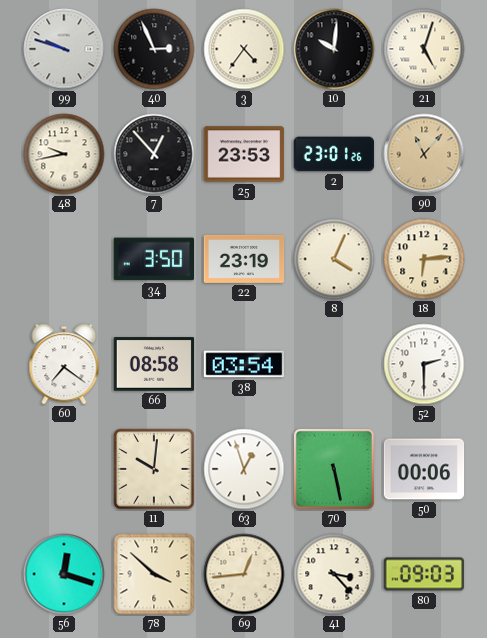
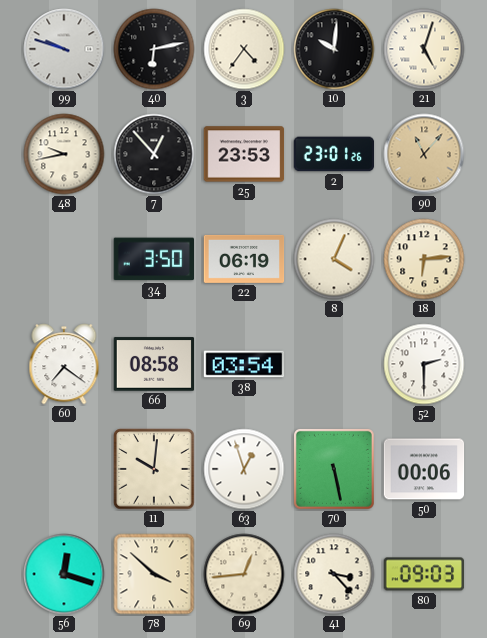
40: 2:56 -> 6:13
22: 23:19 -> 06:19
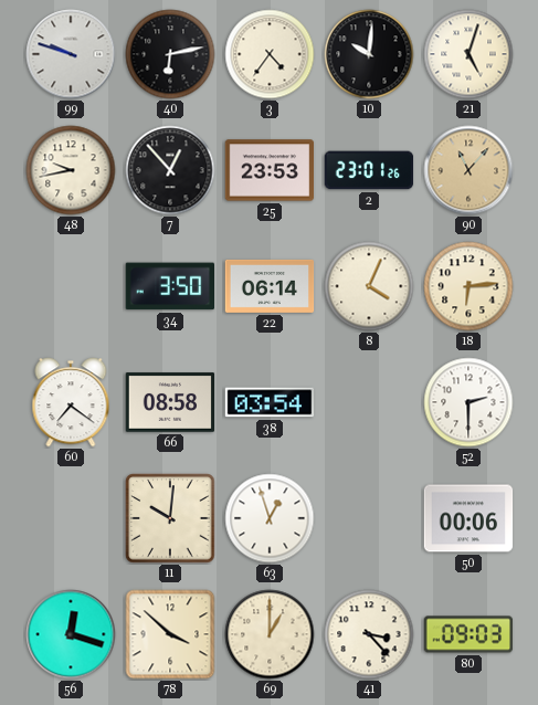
22: 06:19 -> 06:14
70: 5:28 -> none
69: 12:44 -> 1:00
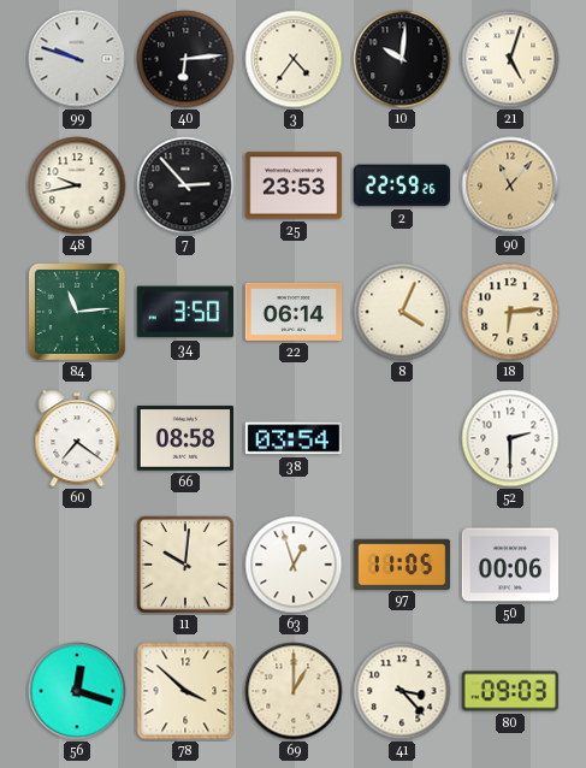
40: 6:13 -> 6:14
7: 12:53 -> 2:53
2: 23:01 -> 22:59
84: none -> 11:14
97: none -> 11:05
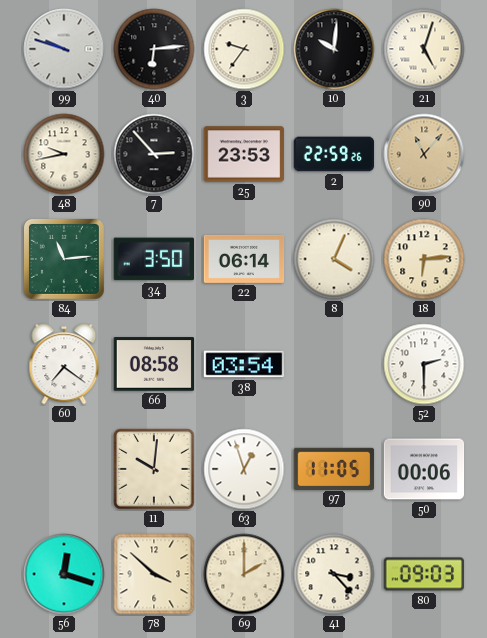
3: 4:36 -> 9:36
69: 1:00 -> 2:00
